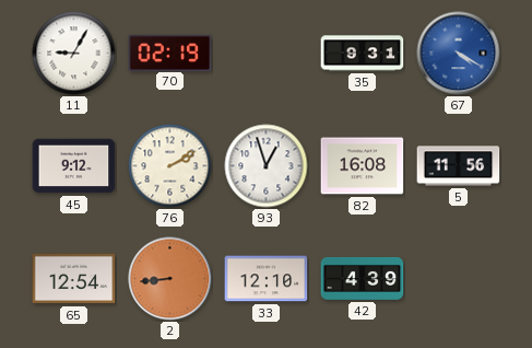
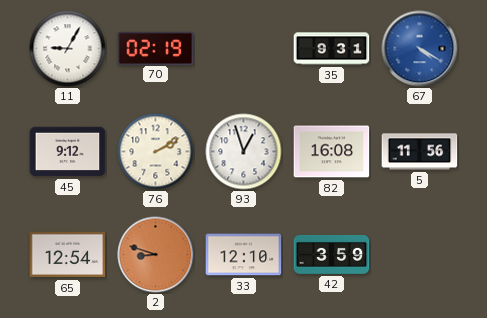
2: 8:44 -> 8:48
42: 4:39 -> 3:59
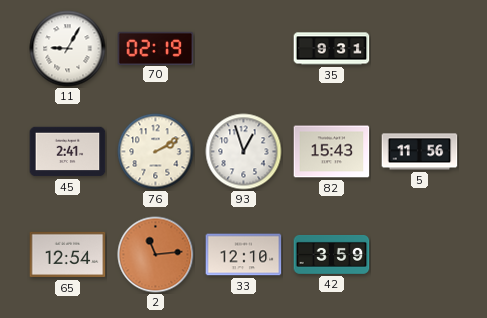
67: 4:20 -> none
45: 9:12 -> 2:41
82: 16:08 -> 15:43
2: 8:48 -> 11:14
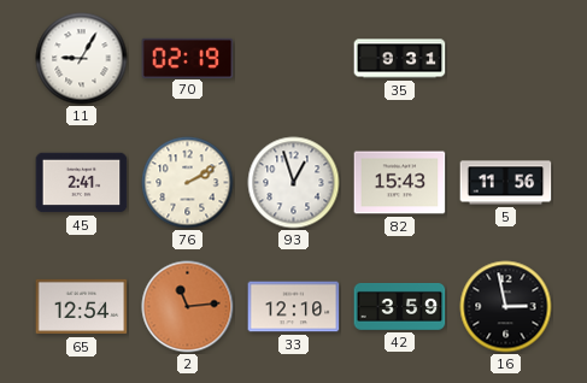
16: none -> 2:58
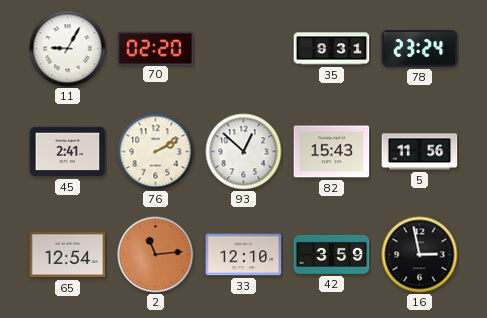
70: 02:19 -> 02:20
78: none -> 23:24
93: 12:57 -> 12:52
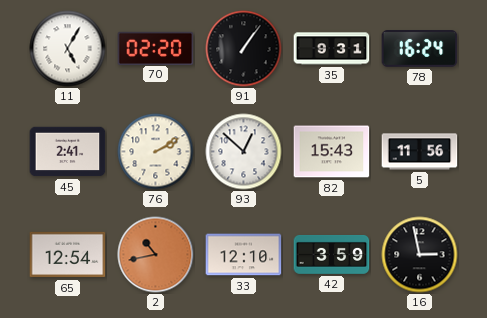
11: 9:05 -> 5:05
91: none -> 1:06
78: 23:24 -> 16:24
2: 11:14 -> 10:43
